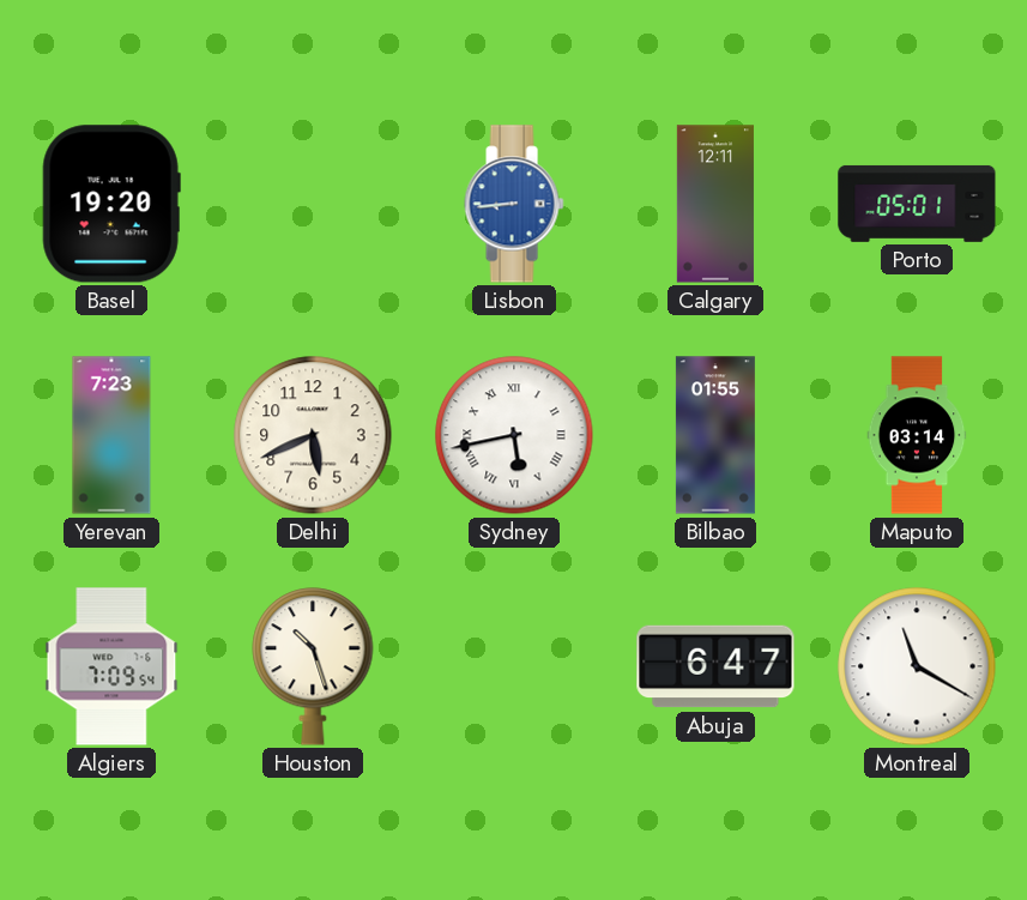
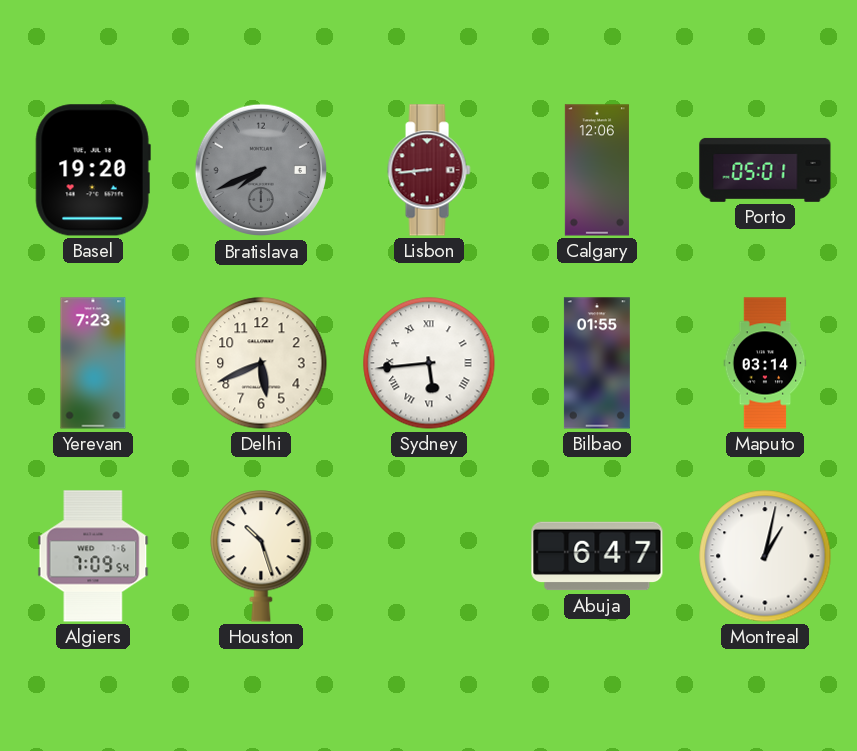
Bratislava: none -> 7:41
Lisbon dial: blue -> burgundy
Calgary: 12:11 -> 12:06
Sydney: 5:43 -> 5:44
Montreal: 11:20 -> 1:02
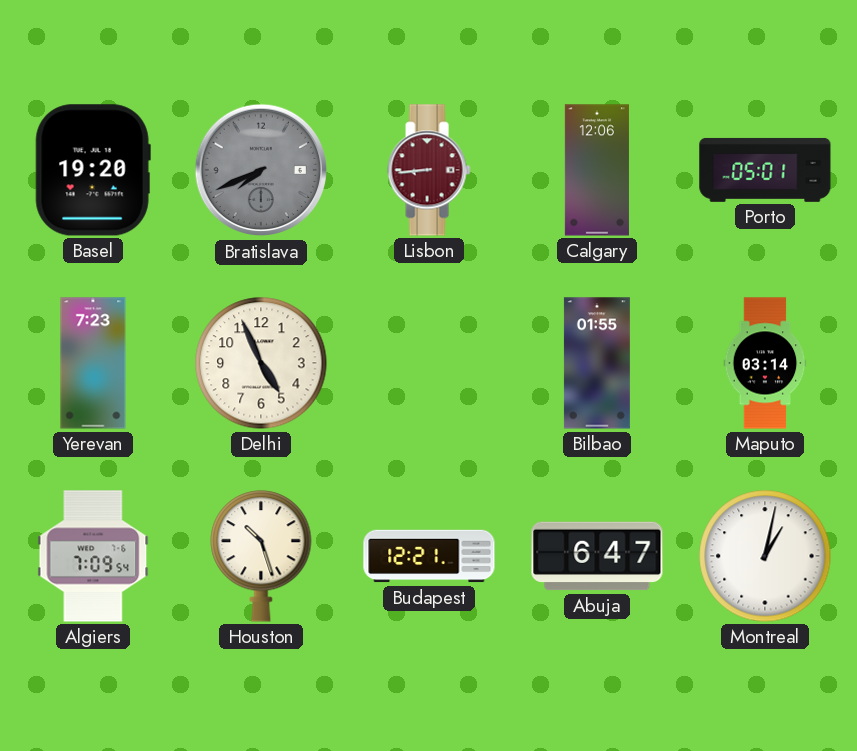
Delhi: 5:41 -> 4:56
Sydney: 5:44 -> none
Budapest: none -> 12:21
